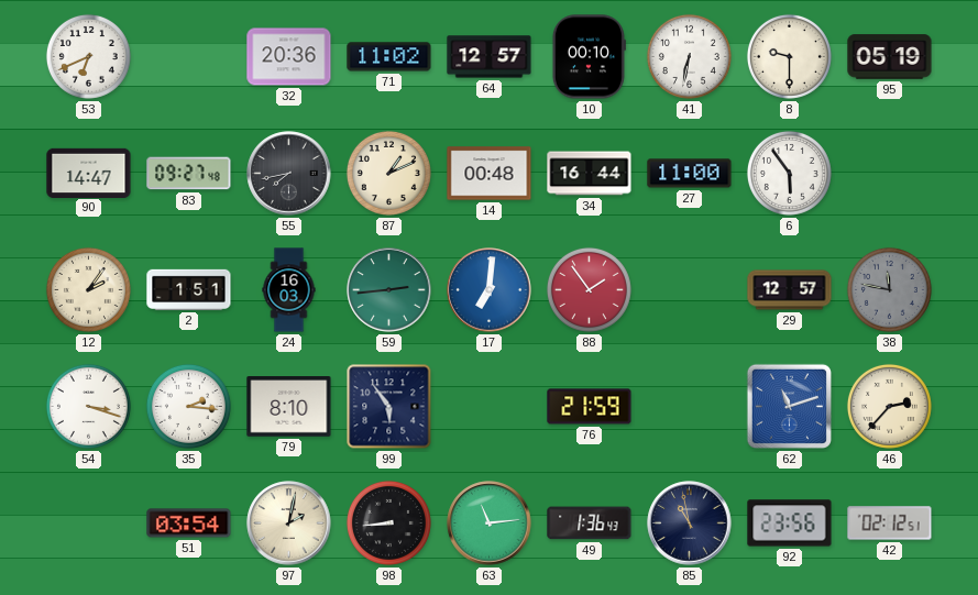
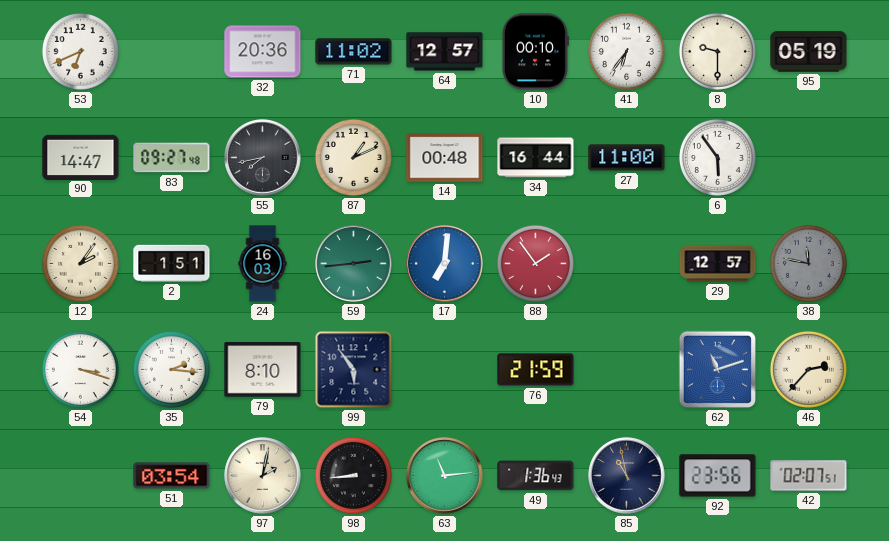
41: 6:32 -> 6:36
42: 02:12 -> 02:07
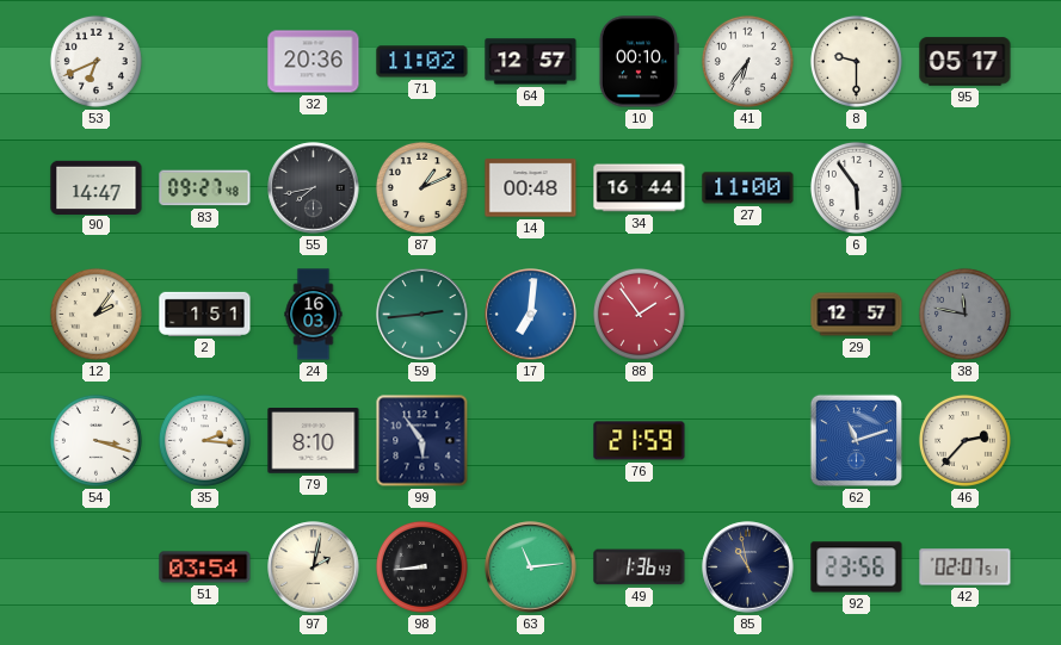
95: 05:19 -> 05:17
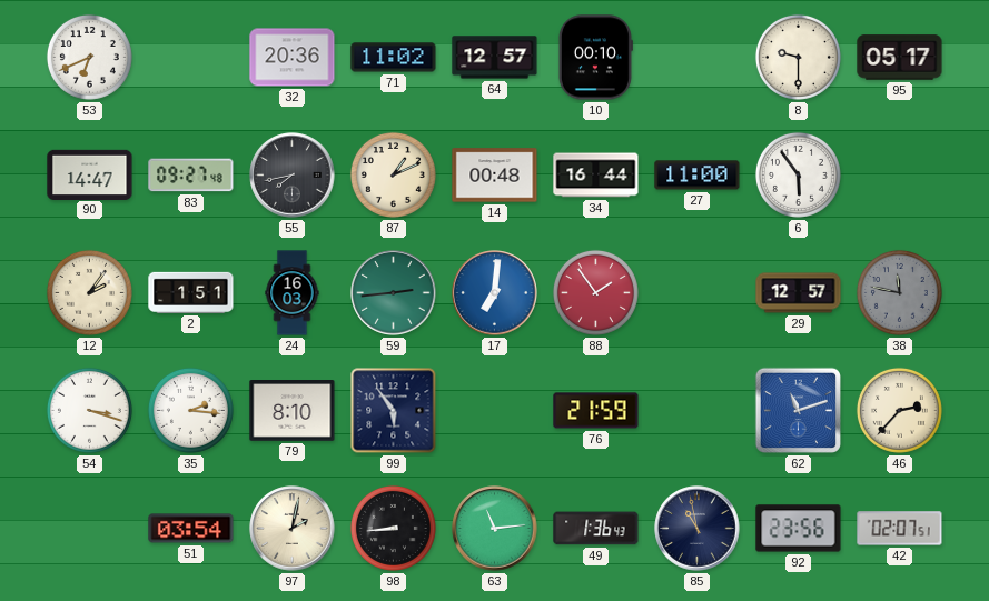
41: 6:36 -> none
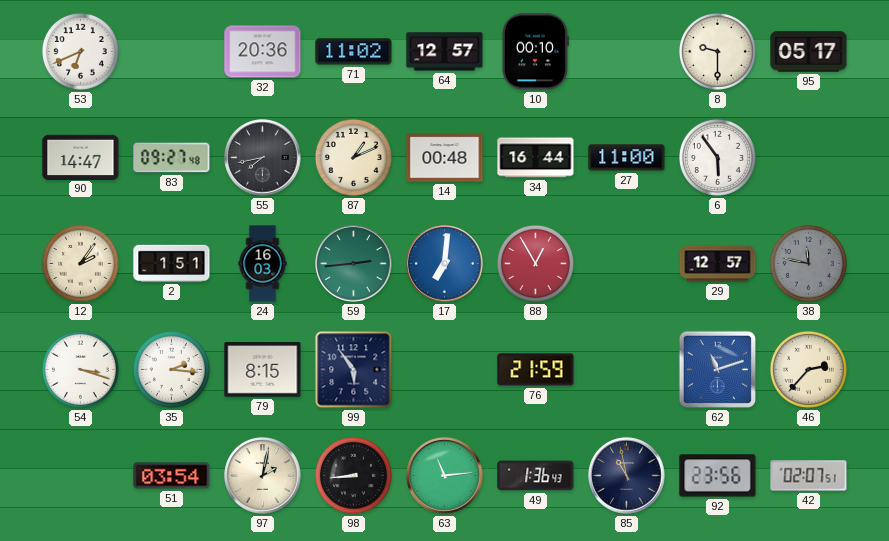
88: 1:54 -> 12:55
79: 8:10 -> 8:15
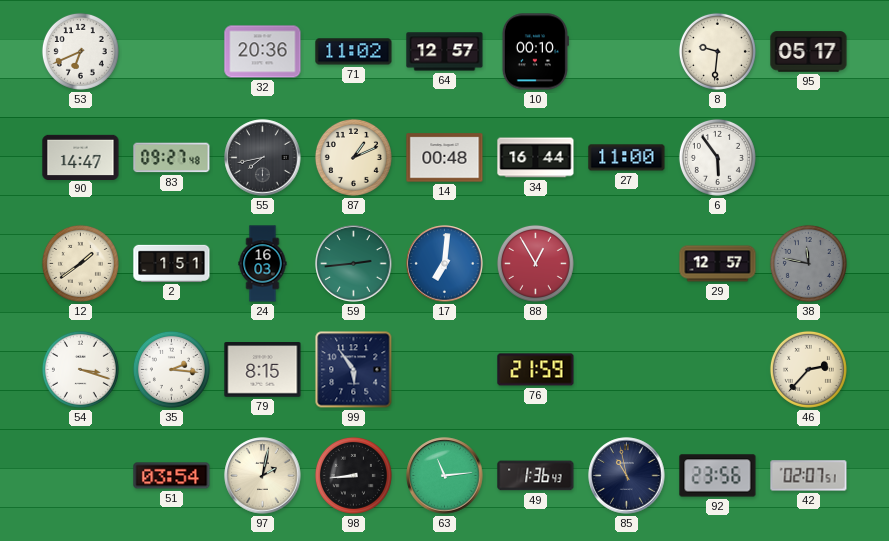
8: 9:30 -> 9:31
12: 2:06 -> 1:39
62: 11:12 -> none
